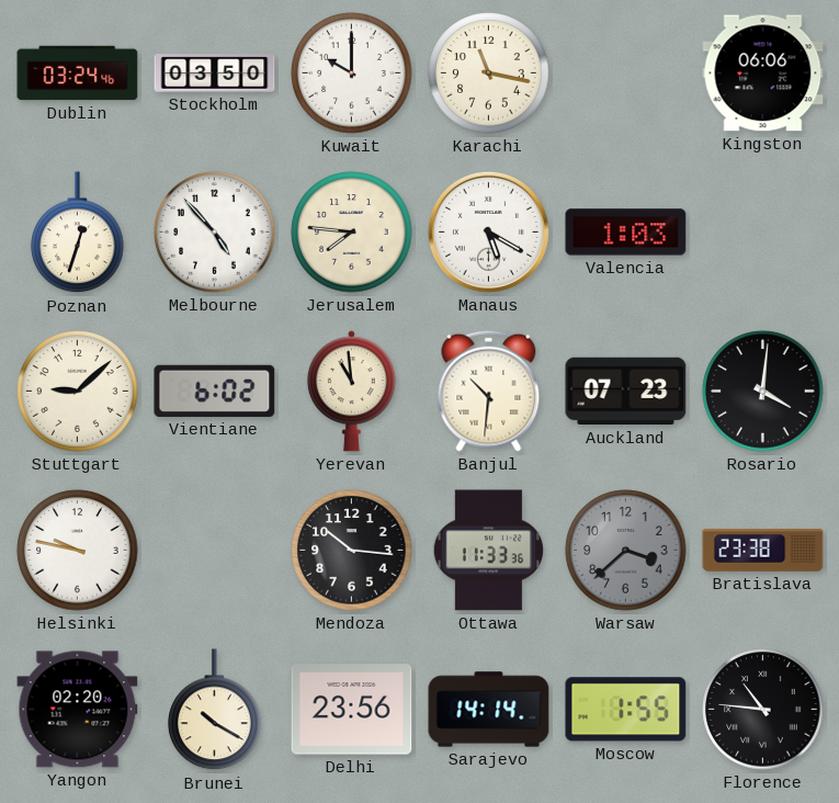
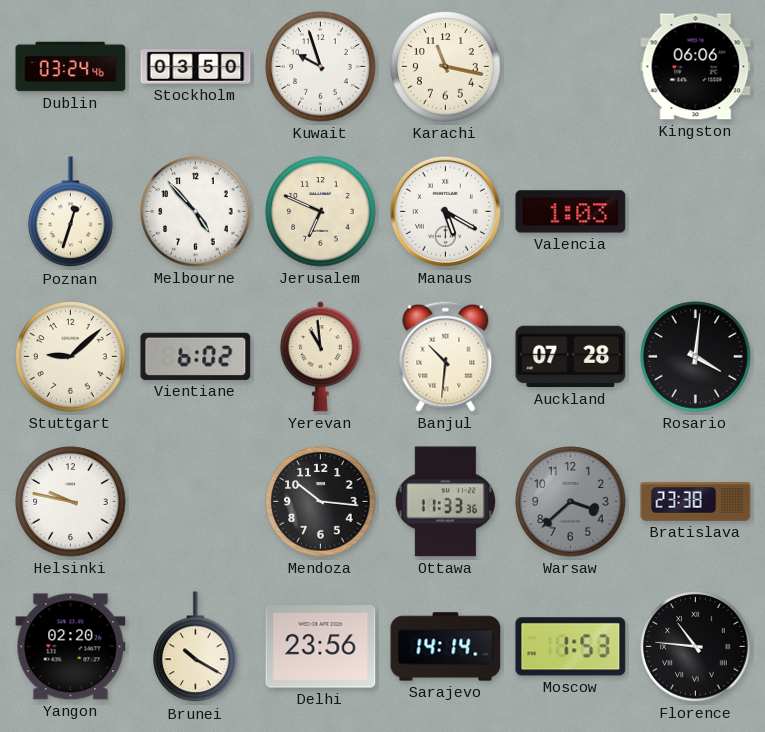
Kuwait: 10:00 -> 9:57
Jerusalem: 7:46 -> 6:49
Auckland: 07:23 -> 07:28
Moscow: 1:55 -> 1:53
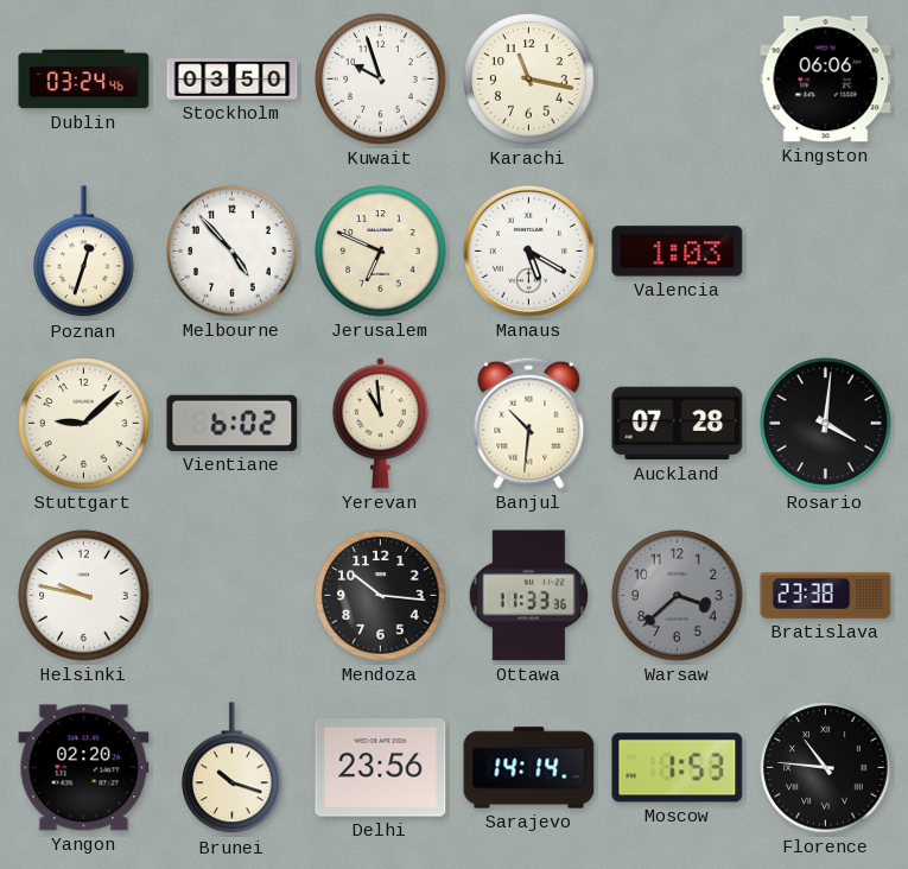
Brunei: 10:20 -> 10:18
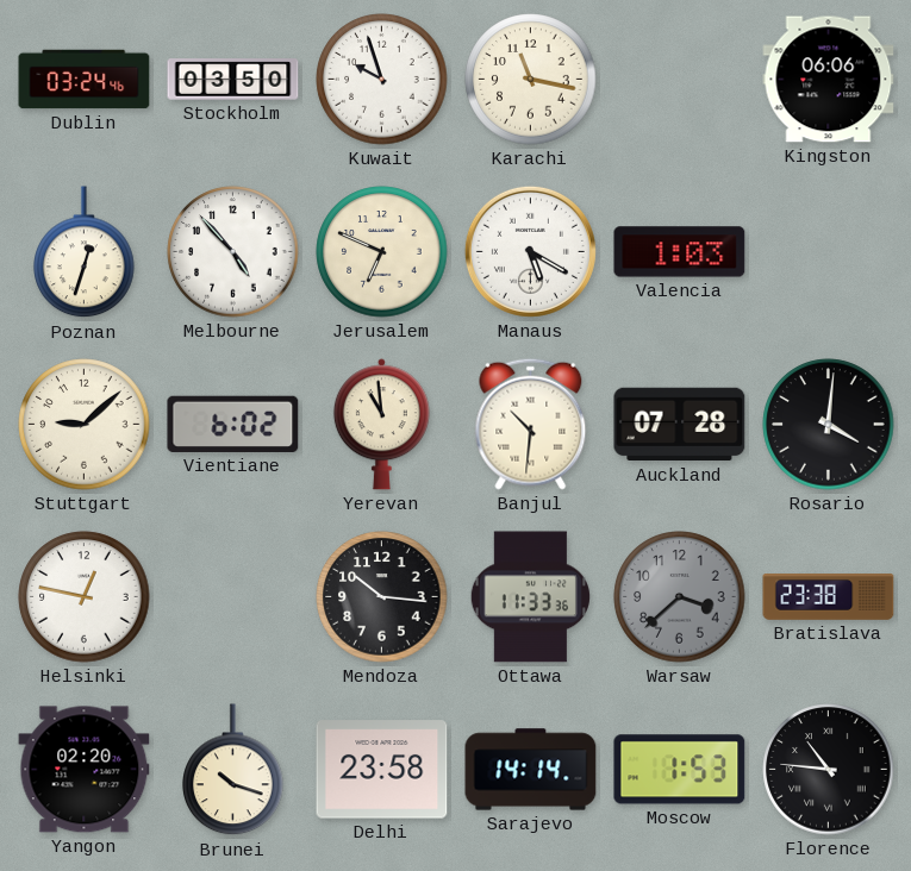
Helsinki: 9:47 -> 12:47
Delhi: 23:56 -> 23:58
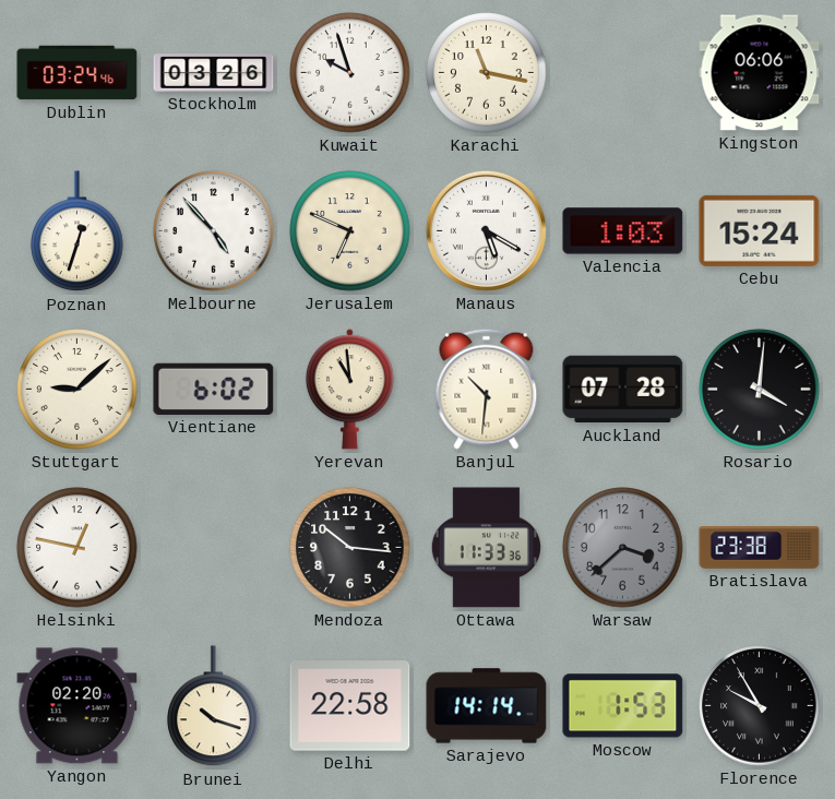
Stockholm: 03:50 -> 03:26
Cebu: none -> 15:24
Delhi: 23:58 -> 22:58
Florence: 10:46 -> 9:55
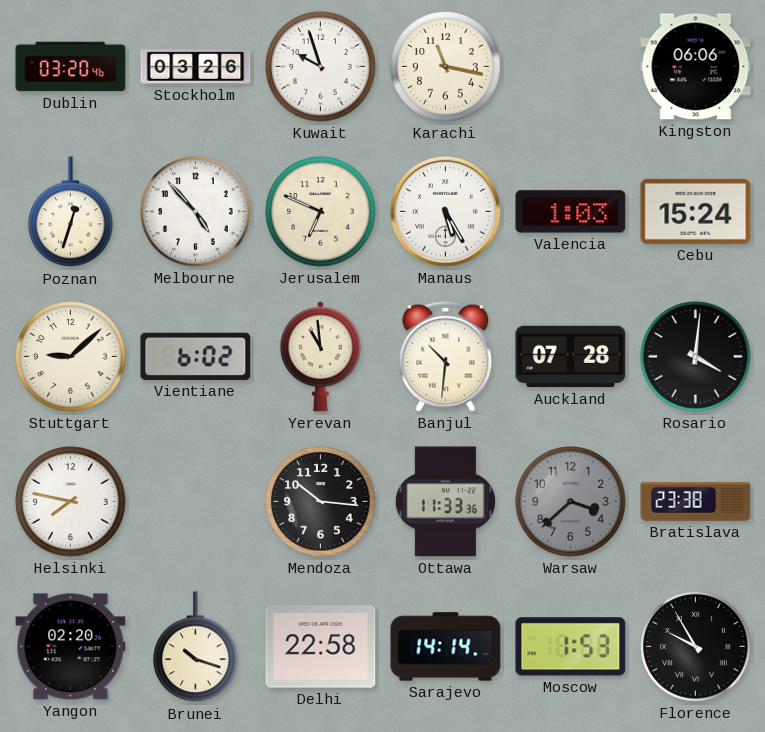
Dublin: 03:24 -> 03:20
Manaus: 5:20 -> 5:25
Helsinki: 12:47 -> 7:47
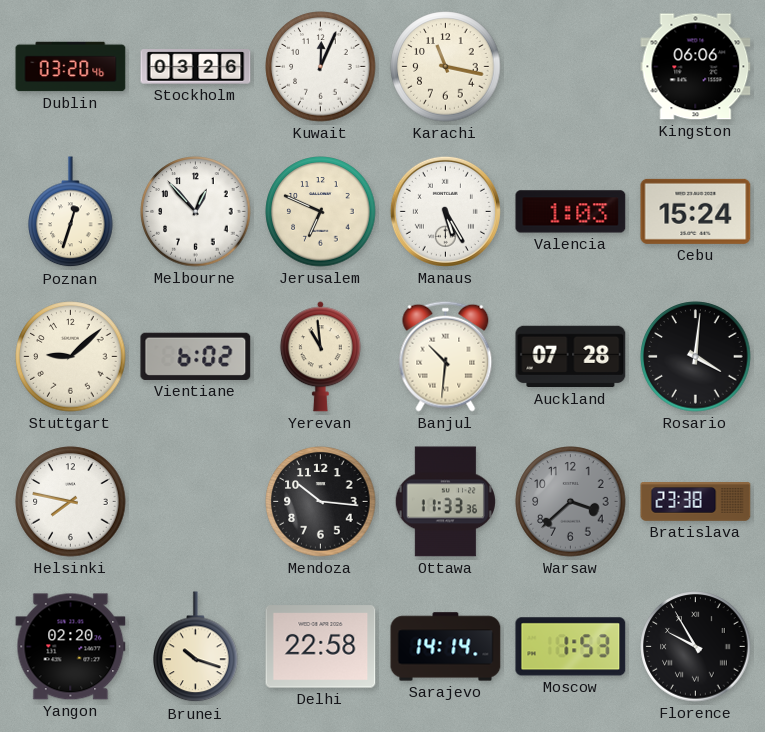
Kuwait: 9:57 -> 12:04
Melbourne: 4:53 -> 12:53
